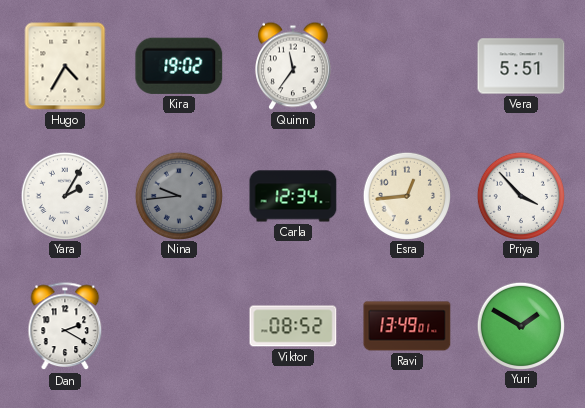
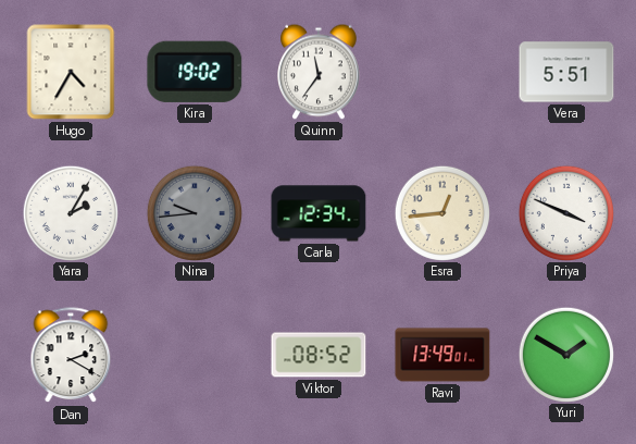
Priya: 3:53 -> 3:49
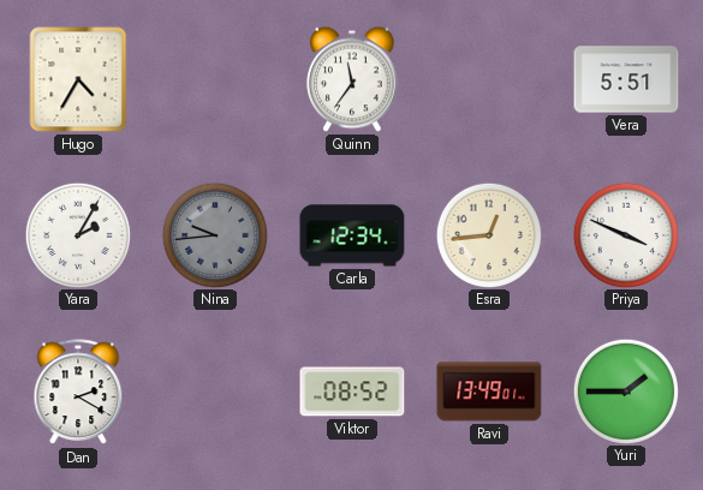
Kira: 19:02 -> none
Yuri: 1:50 -> 1:45
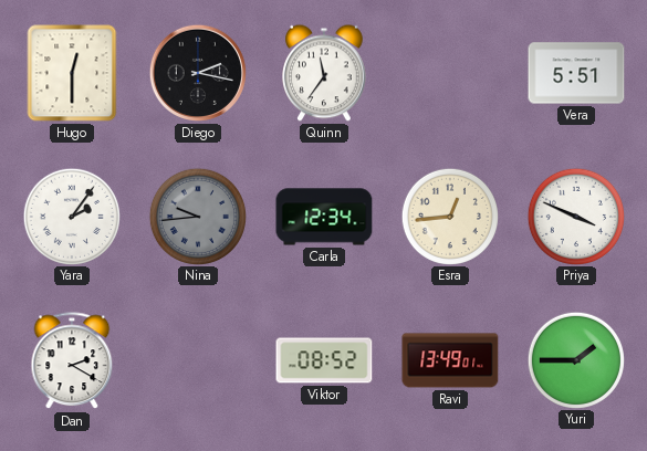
Hugo: 4:35 -> 12:30
Diego: none -> 2:17
Yara: 2:05 -> 2:06
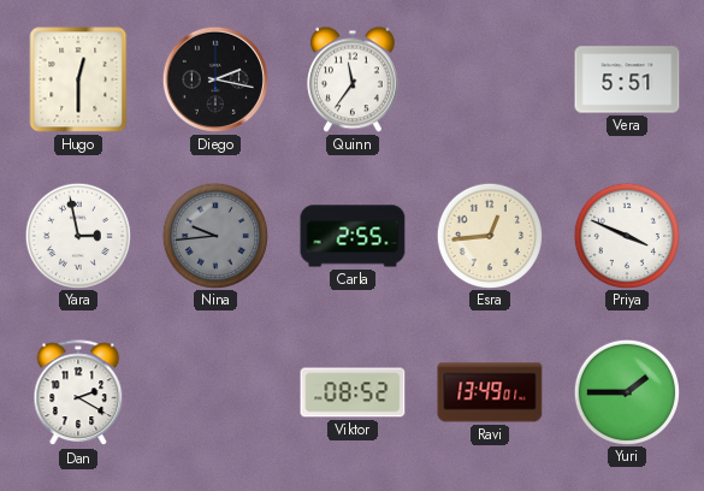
Yara: 2:06 -> 2:58
Carla: 12:34 -> 2:55
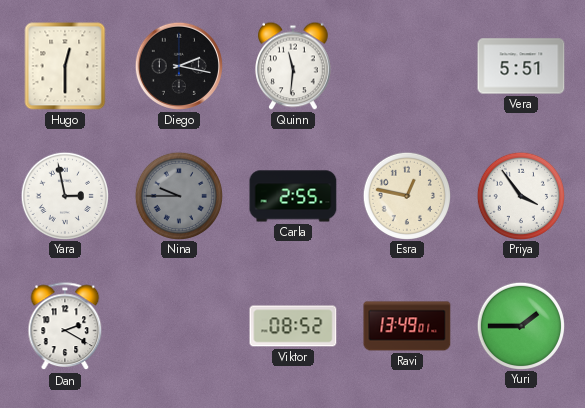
Quinn: 11:36 -> 11:31
Nina: 9:44 -> 9:45
Esra: 12:44 -> 12:47
Priya: 3:49 -> 3:54
